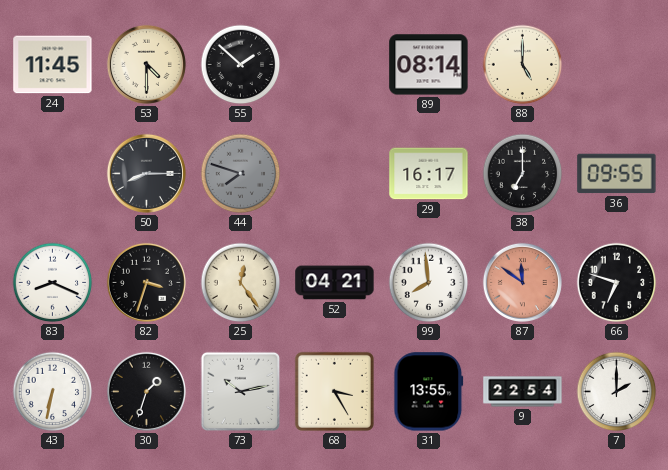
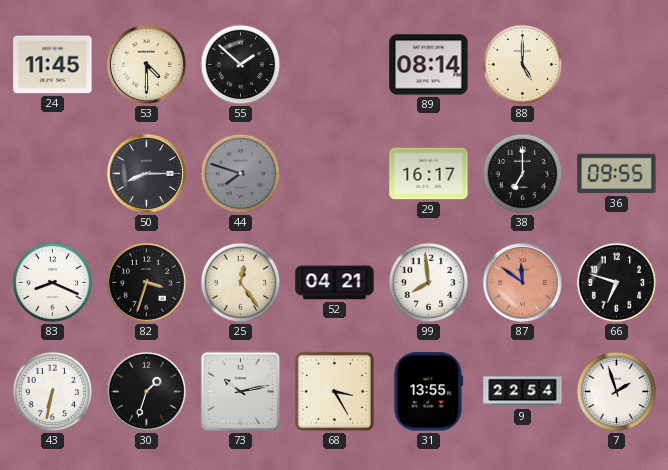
7: 2:00 -> 1:57
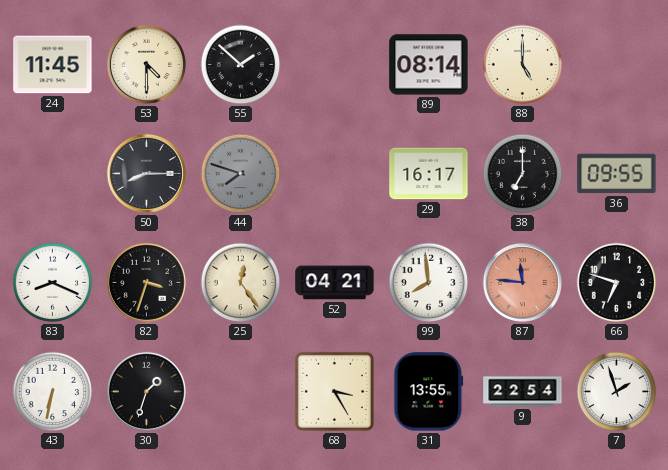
87: 11:51 -> 11:46
73: 10:13 -> none
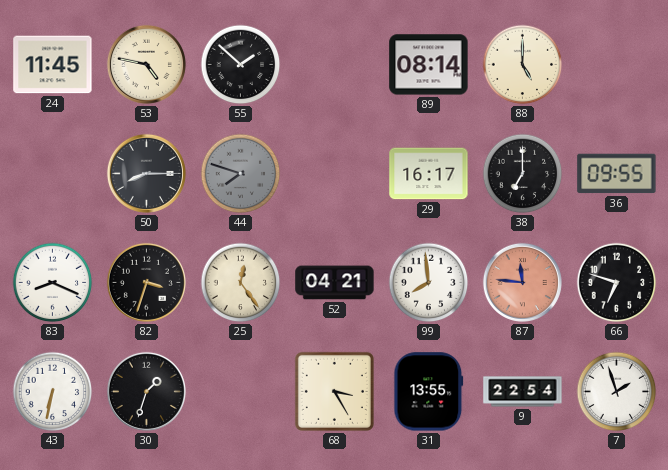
53: 4:30 -> 4:47
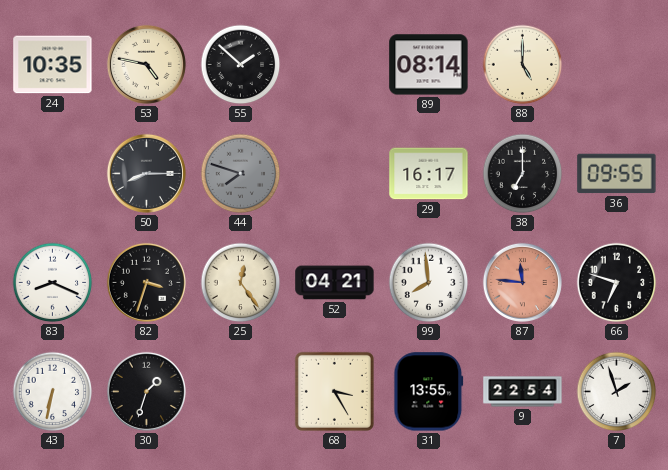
24: 11:45 -> 10:35
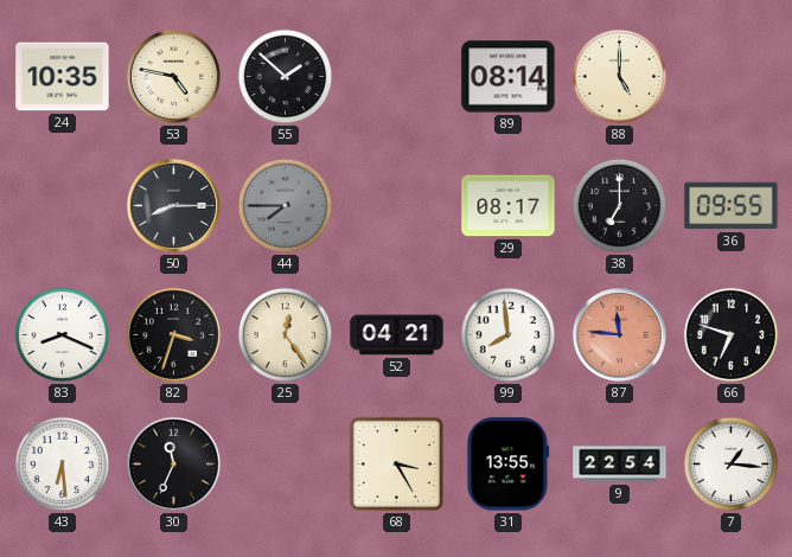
44: 7:48 -> 7:45
29: 16:17 -> 08:17
43: 6:32 -> 6:29
30: 1:33 -> 11:34
7: 1:57 -> 1:16
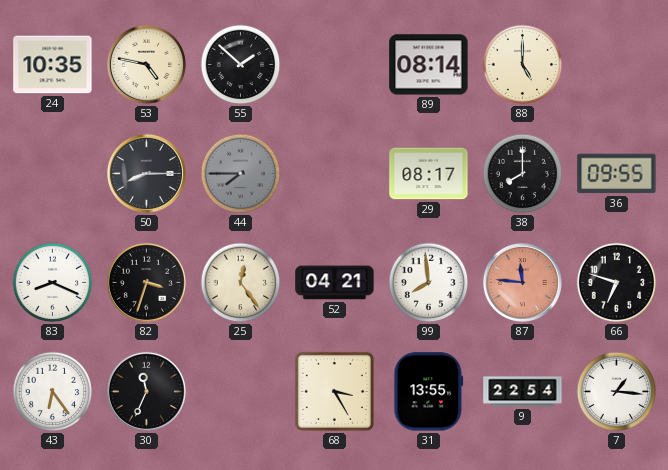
38: 7:00 -> 8:00
43: 6:29 -> 6:24
